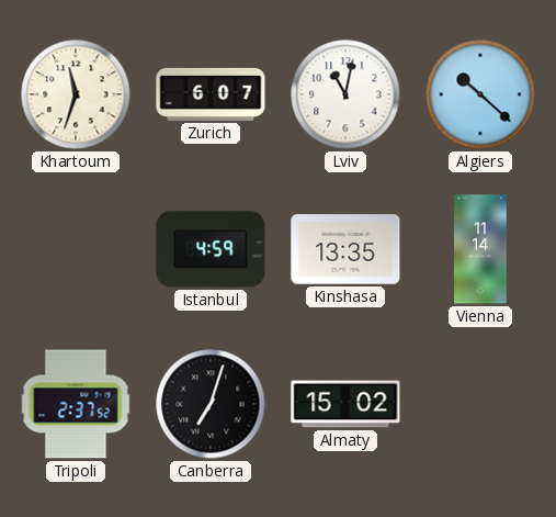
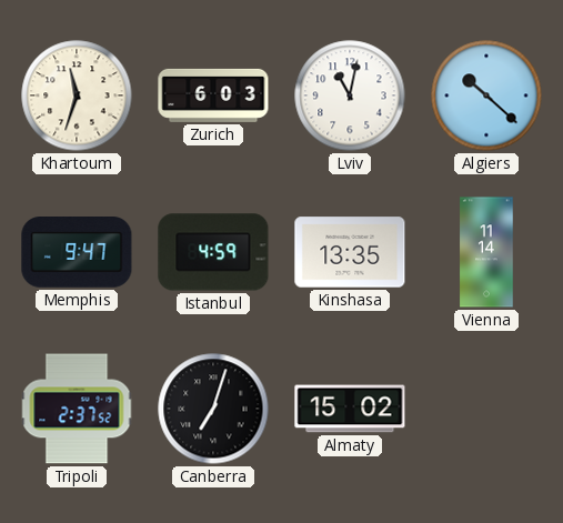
Zurich: 6:07 -> 6:03
Memphis: none -> 9:47
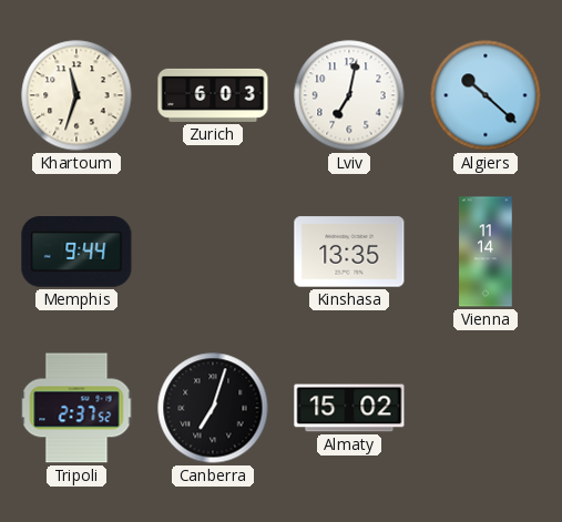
Lviv: 11:02 -> 7:02
Memphis: 9:47 -> 9:44
Istanbul: 4:59 -> none
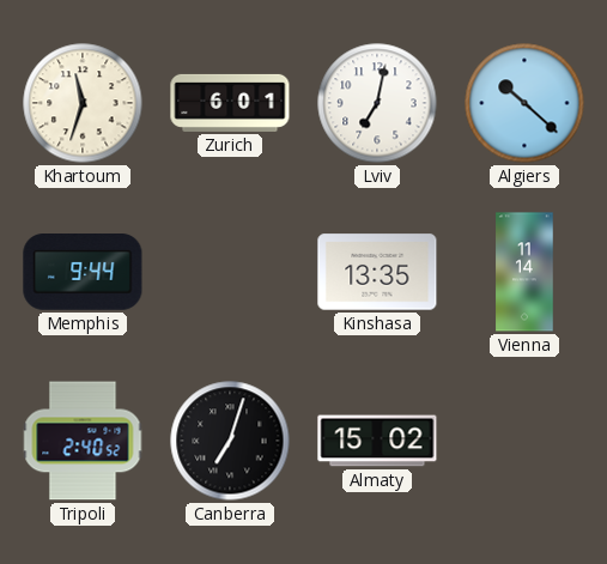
Zurich: 6:03 -> 6:01
Tripoli: 2:37 -> 2:40
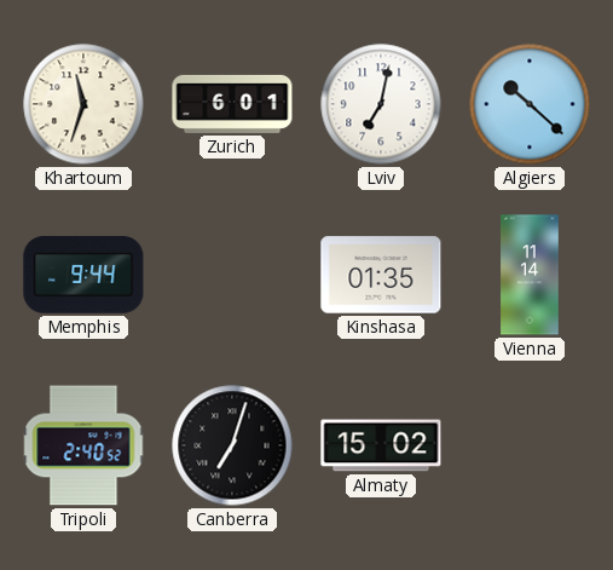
Kinshasa: 13:35 -> 01:35
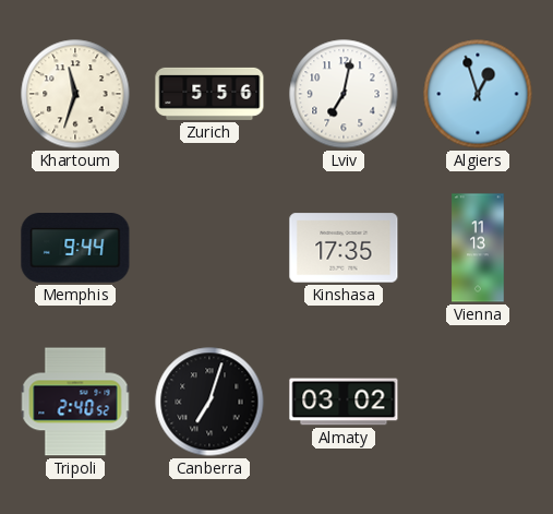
Zurich: 6:01 -> 5:56
Algiers: 10:22 -> 12:57
Kinshasa: 01:35 -> 17:35
Vienna: 11:14 -> 11:13
Almaty: 15:02 -> 03:02
